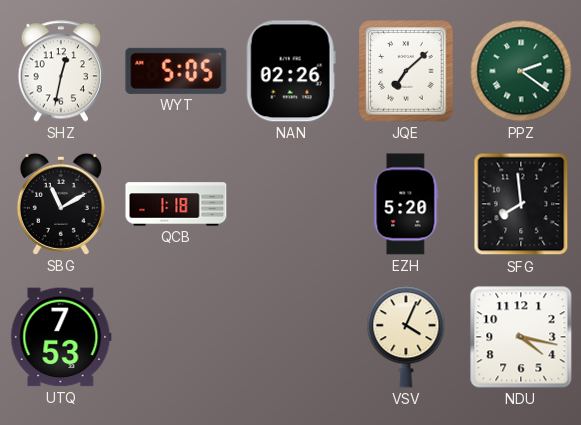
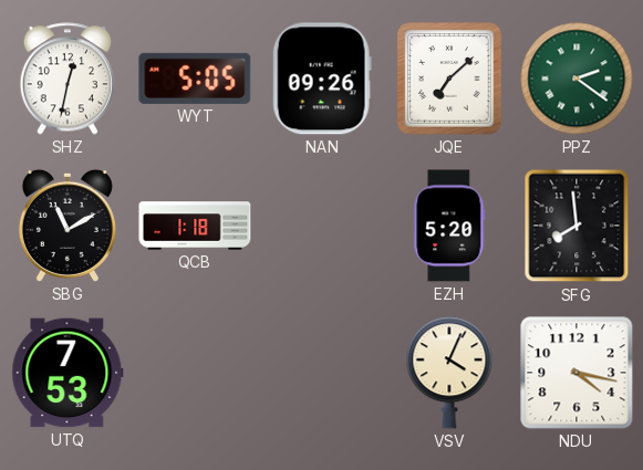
NAN: 02:26 -> 09:26
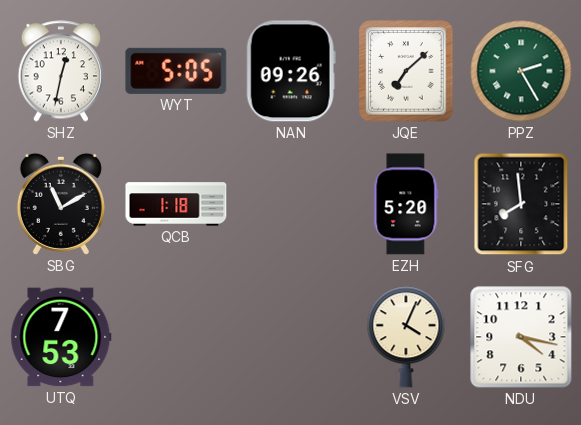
PPZ: 2:21 -> 2:25
